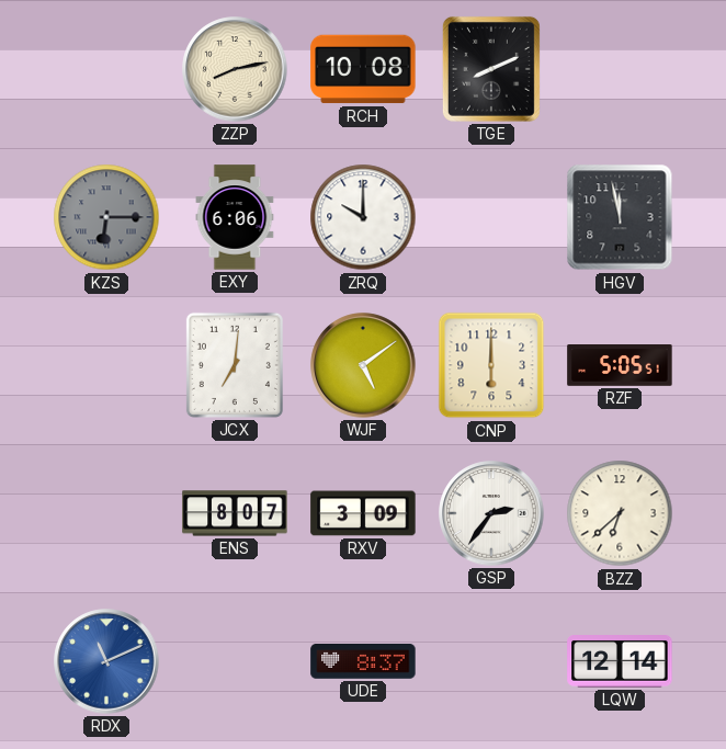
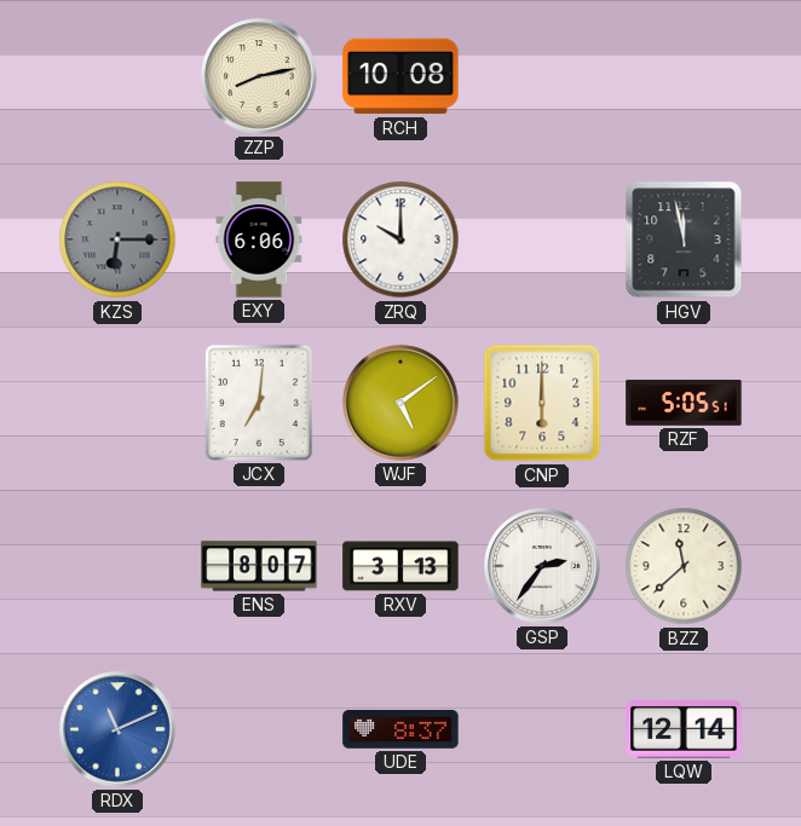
TGE: 8:11 -> none
RXV: 3:09 -> 3:13
BZZ: 6:38 -> 11:38
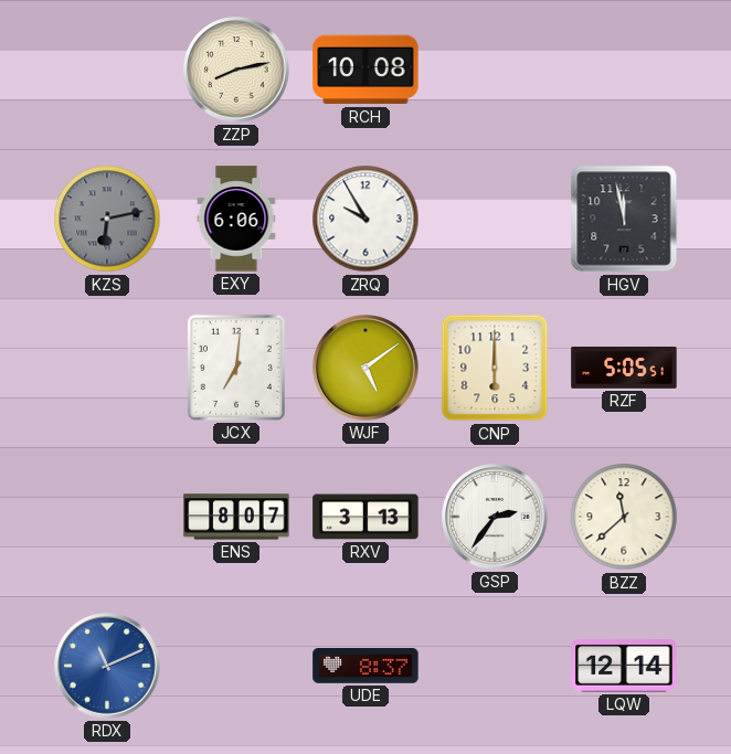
KZS: 6:15 -> 6:13
ZRQ: 10:00 -> 9:55
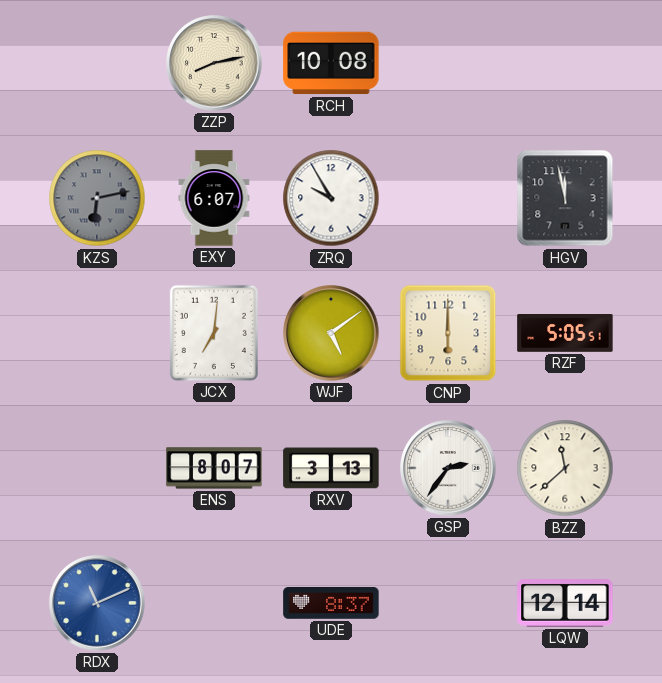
EXY: 6:06 -> 6:07
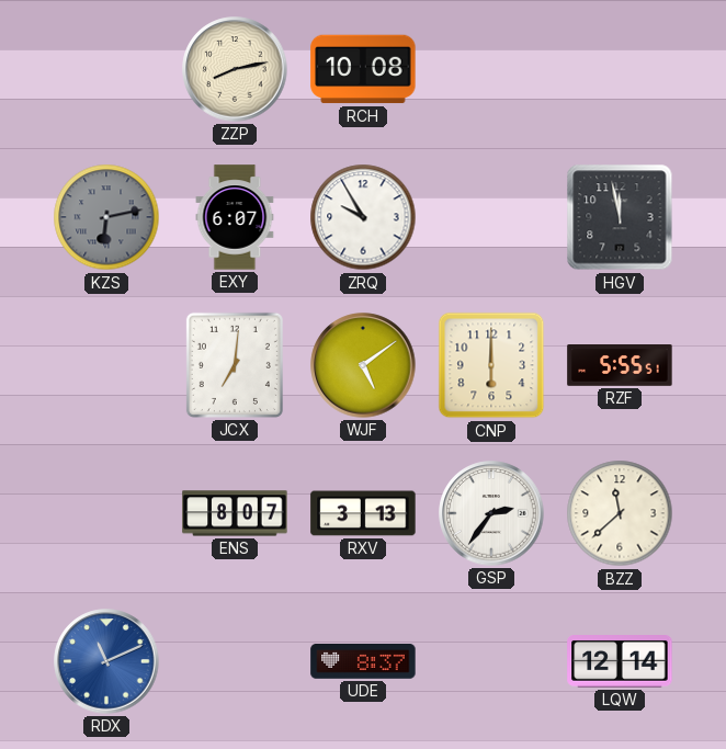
RZF: 5:05 -> 5:55
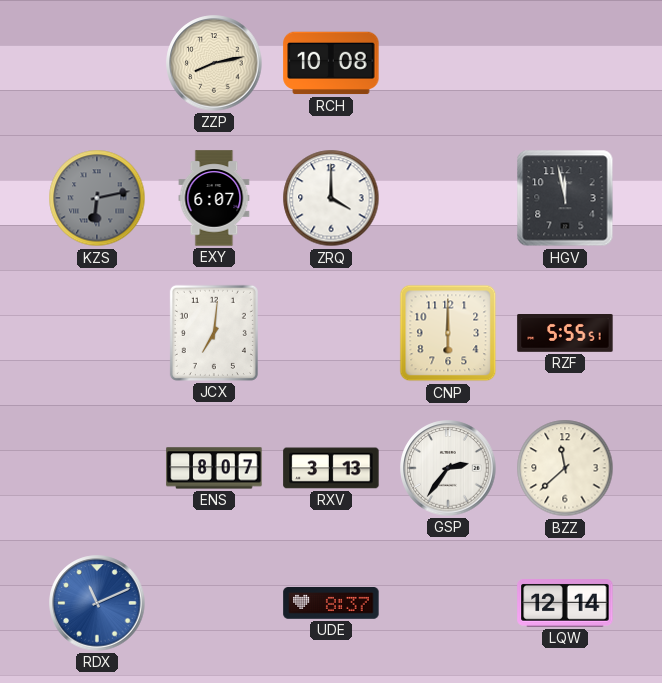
ZRQ: 9:55 -> 4:00
WJF: 5:09 -> none
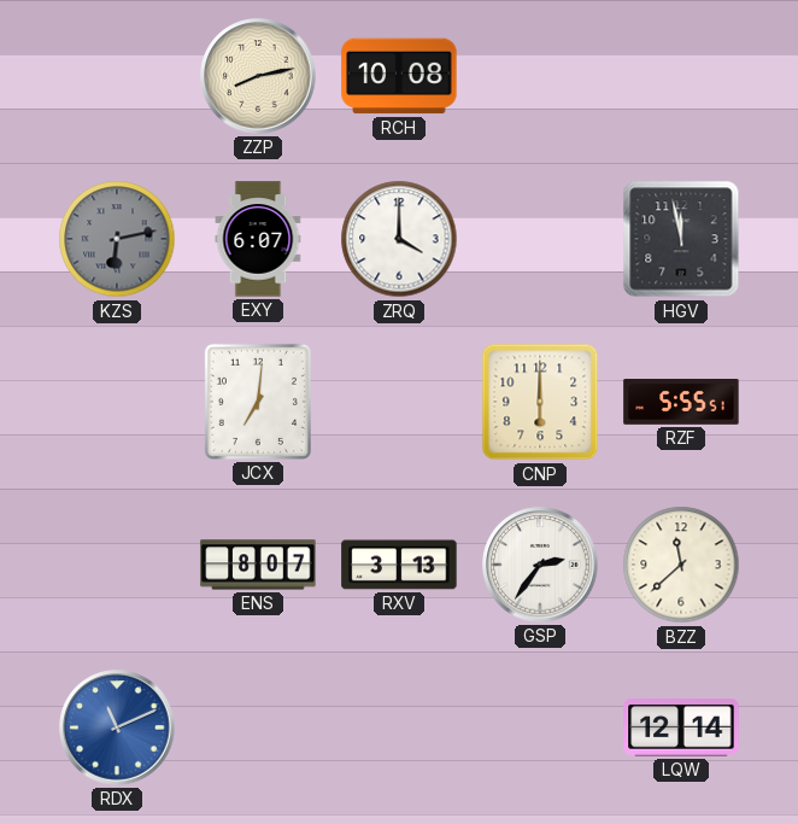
UDE: 8:37 -> none
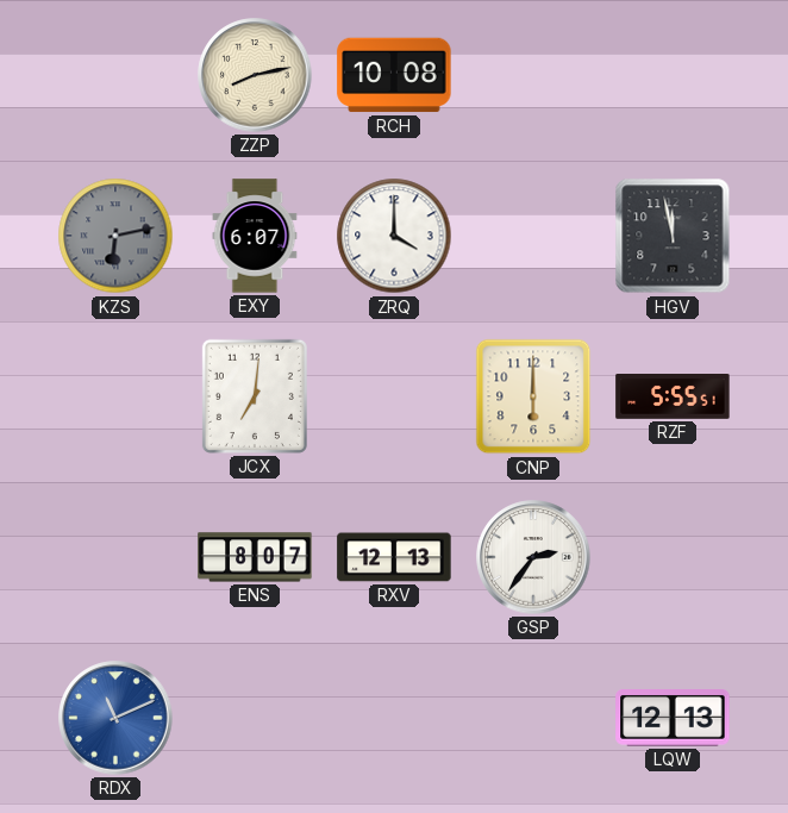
RXV: 3:13 -> 12:13
BZZ: 11:38 -> none
LQW: 12:14 -> 12:13
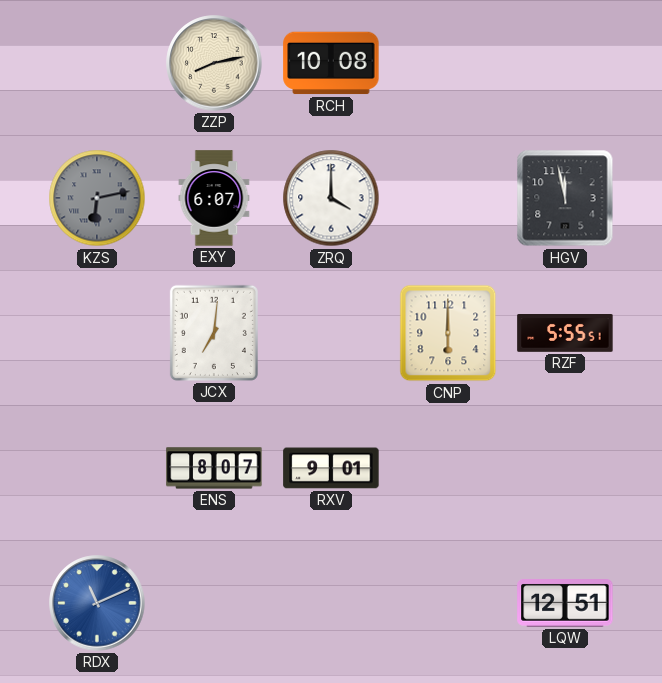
RXV: 12:13 -> 9:01
GSP: 2:36 -> none
LQW: 12:13 -> 12:51
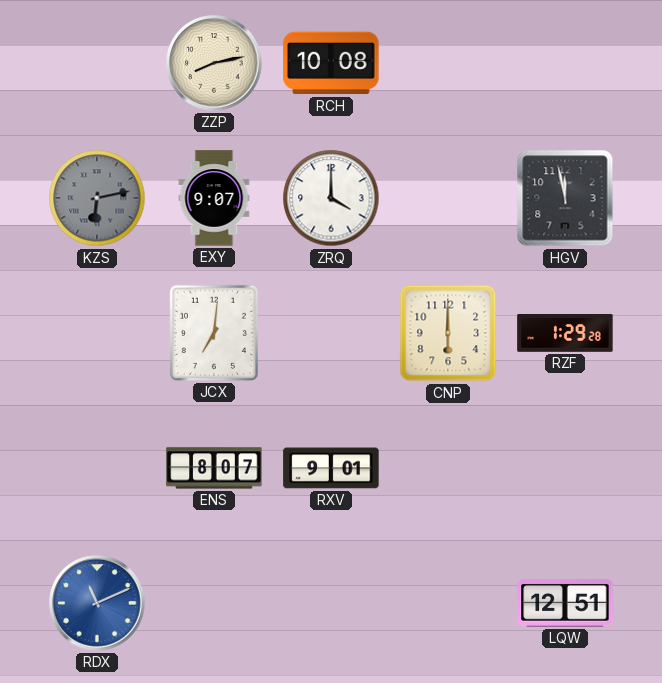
EXY: 6:07 -> 9:07
RZF: 5:55 -> 1:29
